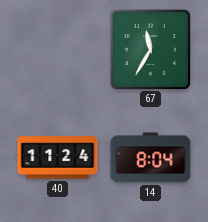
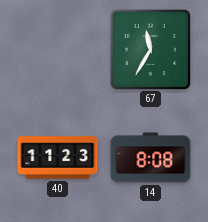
40: 11:24 -> 11:23
14: 8:04 -> 8:08
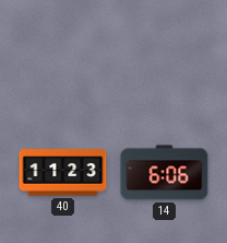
67: 11:35 -> none
14: 8:08 -> 6:06
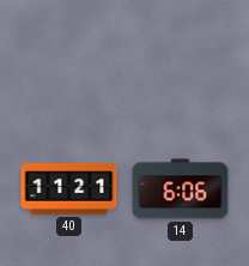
40: 11:23 -> 11:21
